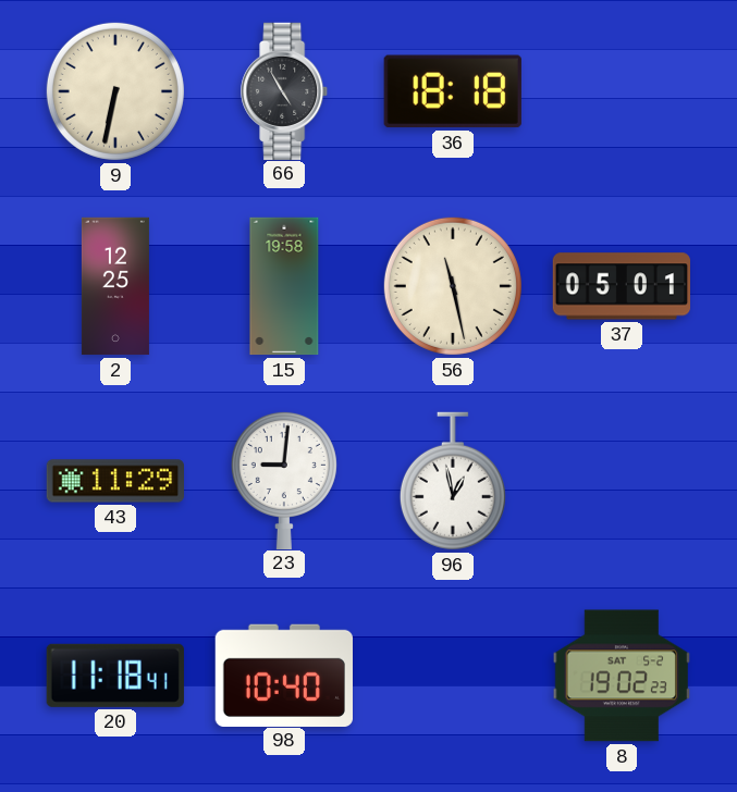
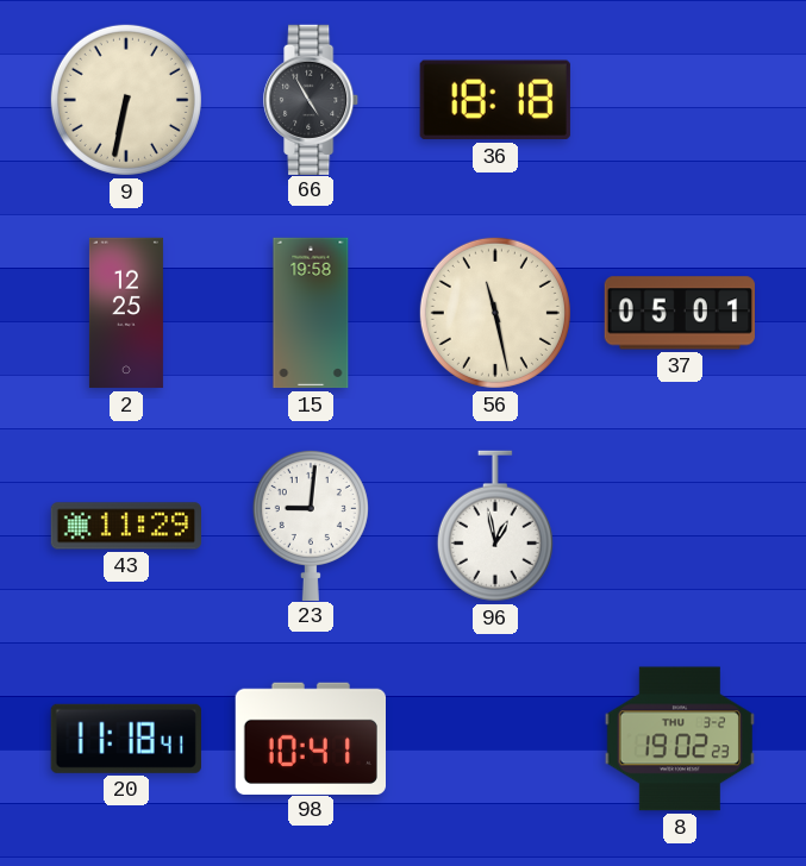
98: 10:40 -> 10:41
8 date: SAT 5-2 -> THU 3-2
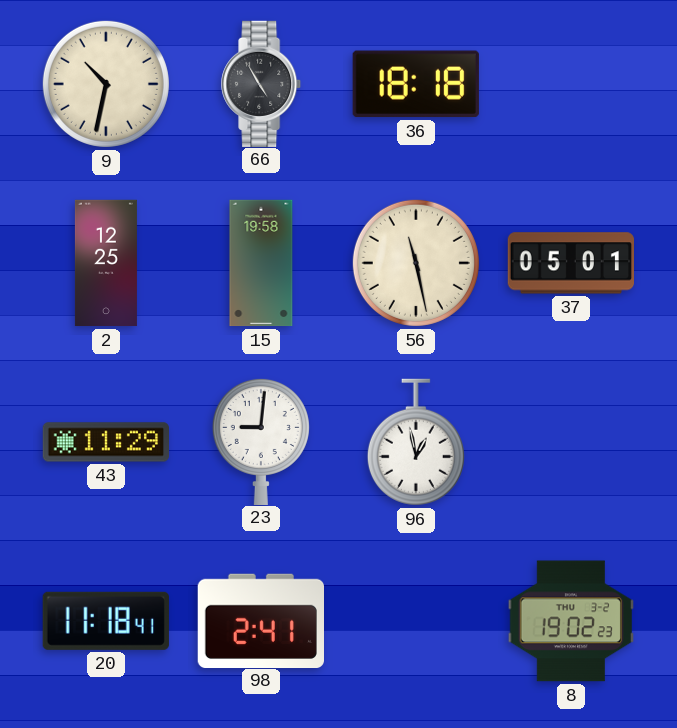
9: 6:32 -> 10:32
98: 10:41 -> 2:41
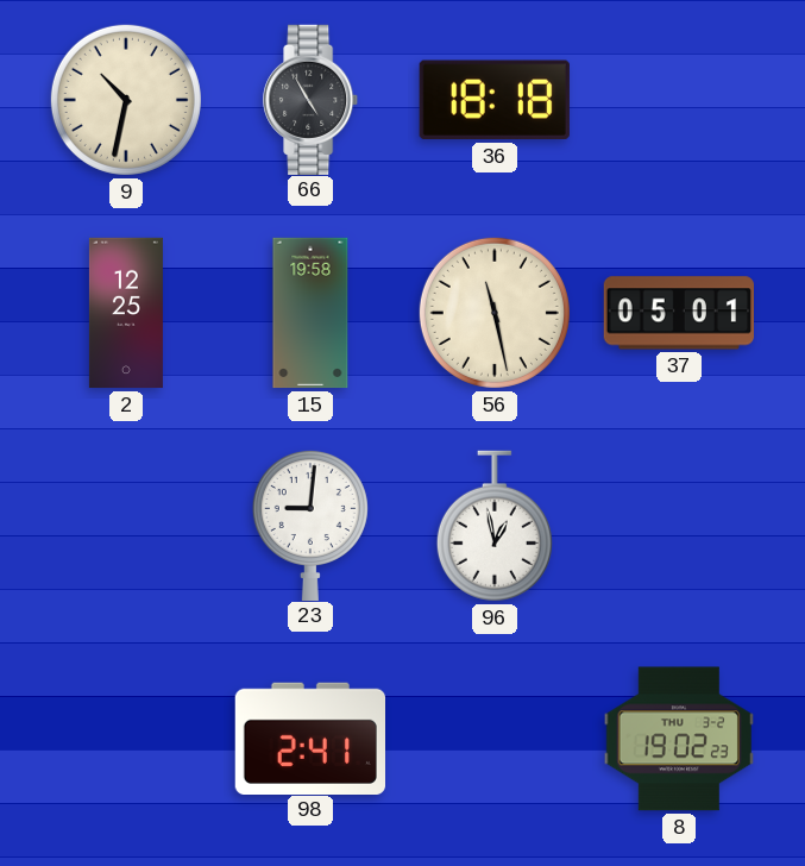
43: 11:29 -> none
20: 11:18 -> none
